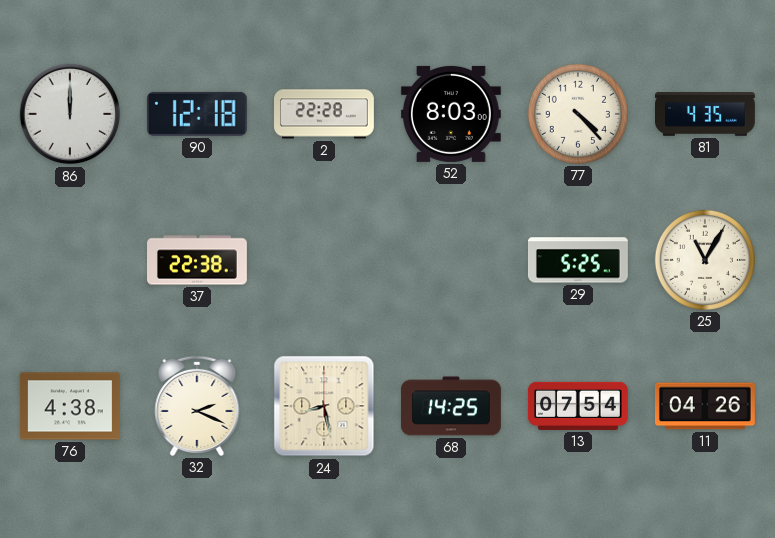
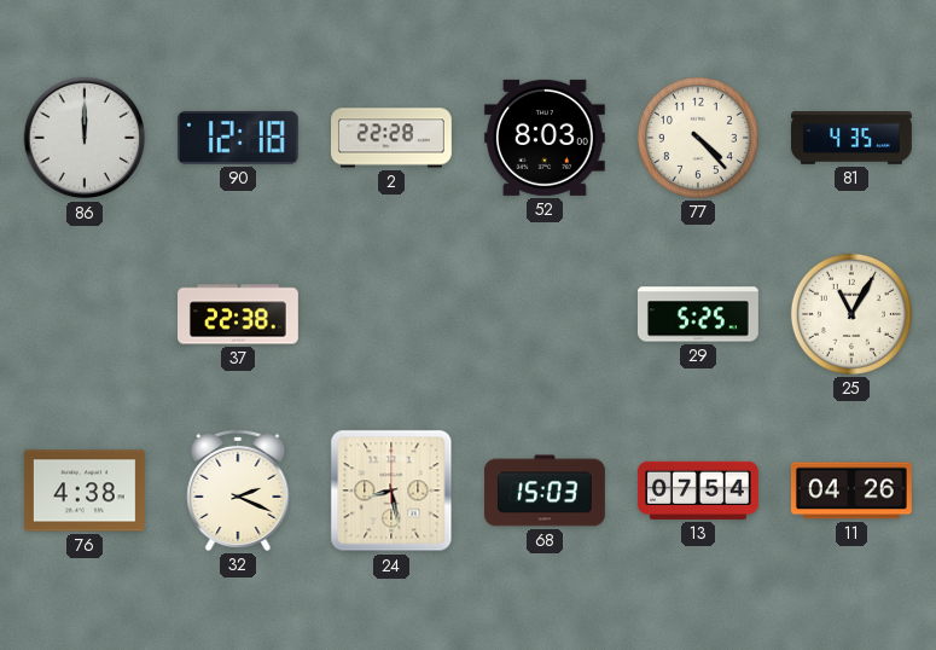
68: 14:25 -> 15:03
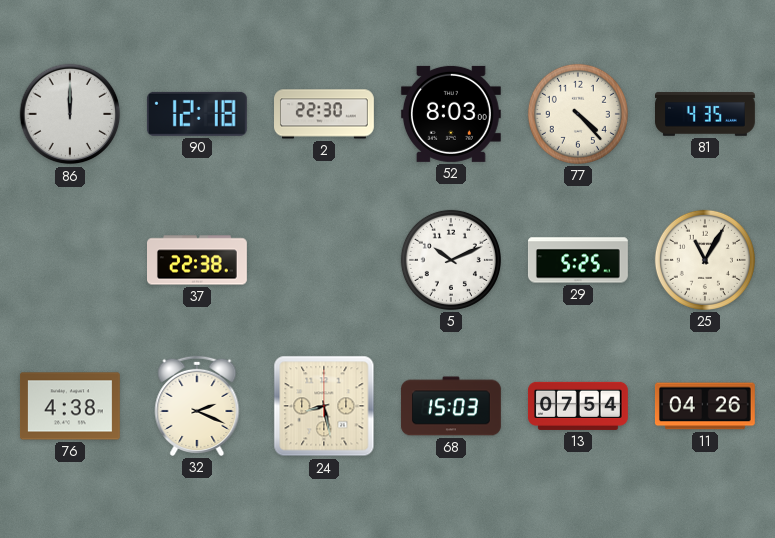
2: 22:28 -> 22:30
5: none -> 10:11
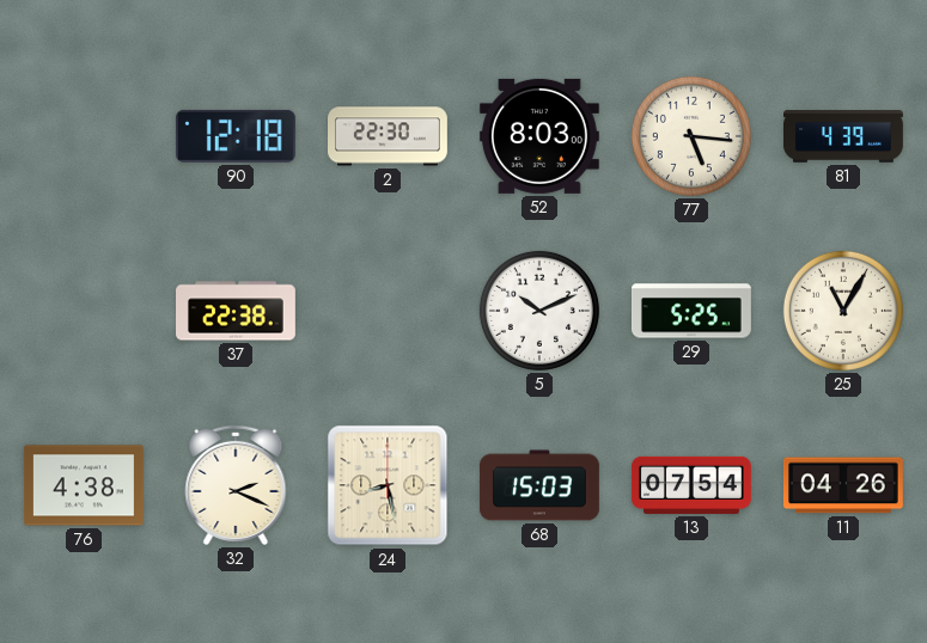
86: 12:00 -> none
77: 4:23 -> 5:16
81: 4:35 -> 4:39
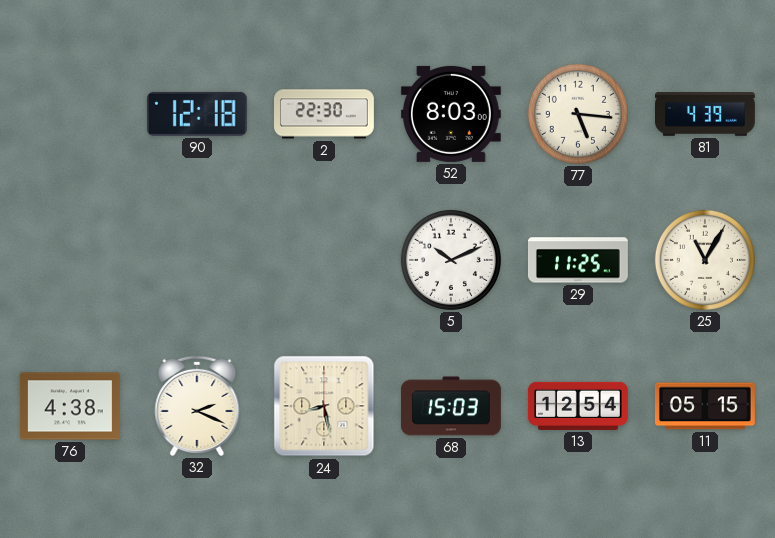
37: 22:38 -> none
29: 5:25 -> 11:25
13: 07:54 -> 12:54
11: 04:26 -> 05:15
